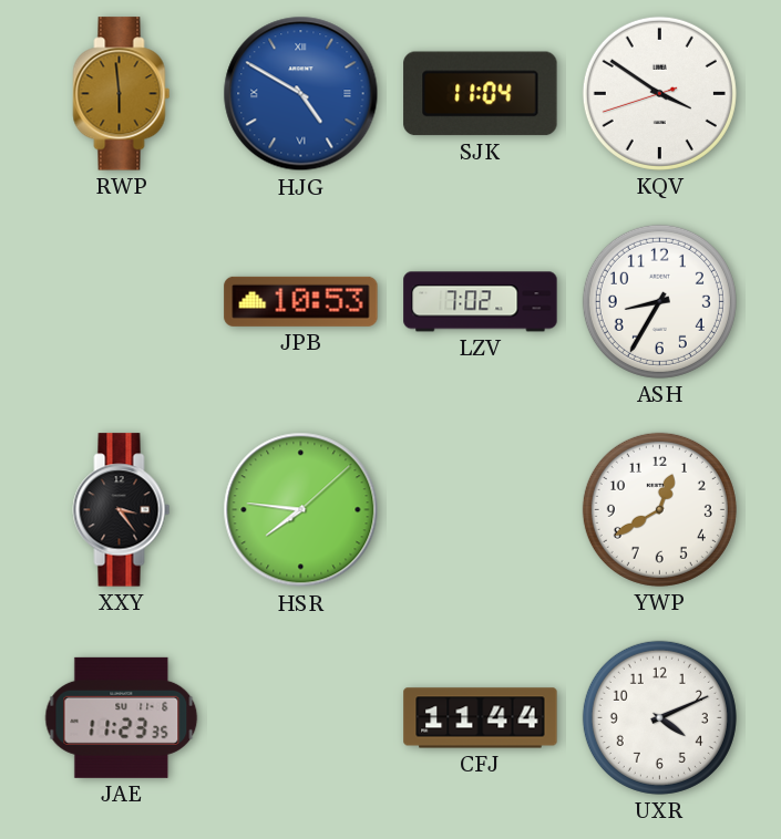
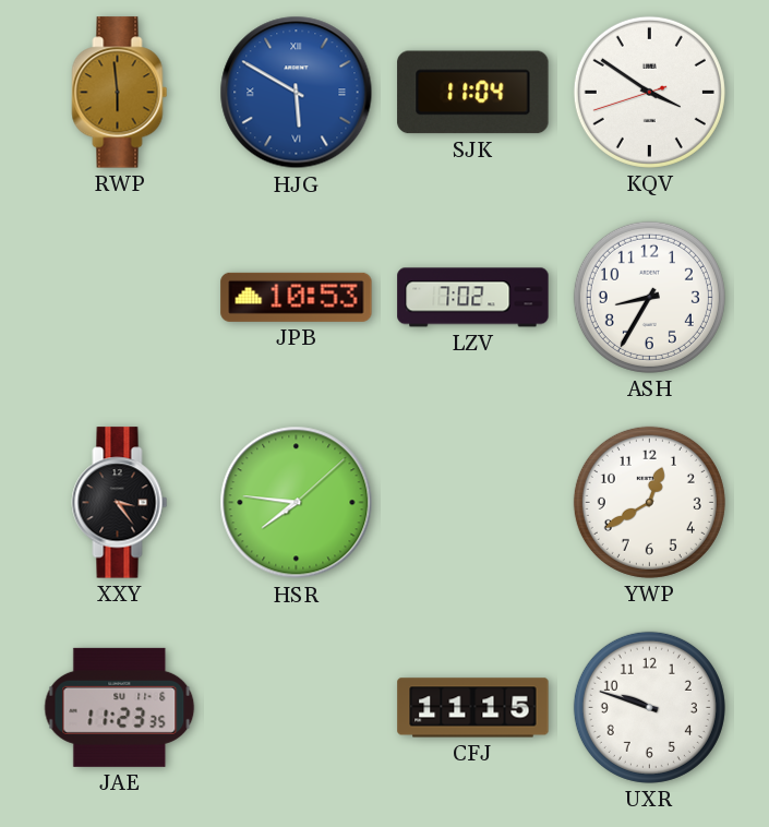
HJG: 4:50 -> 5:50
CFJ: 11:44 -> 11:15
UXR: 4:11 -> 9:48
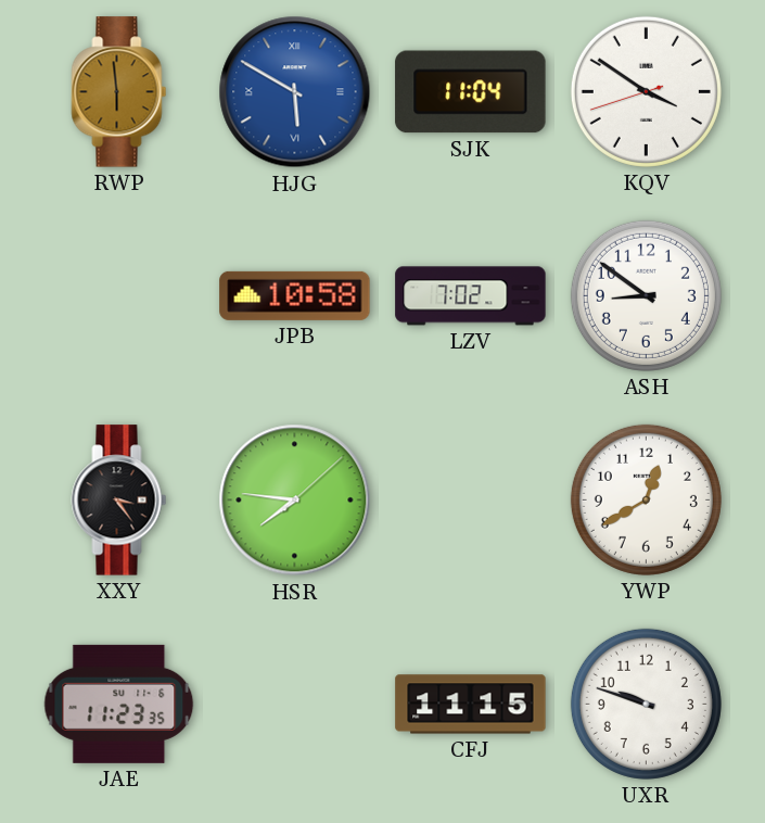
JPB: 10:53 -> 10:58
ASH: 8:35 -> 8:51
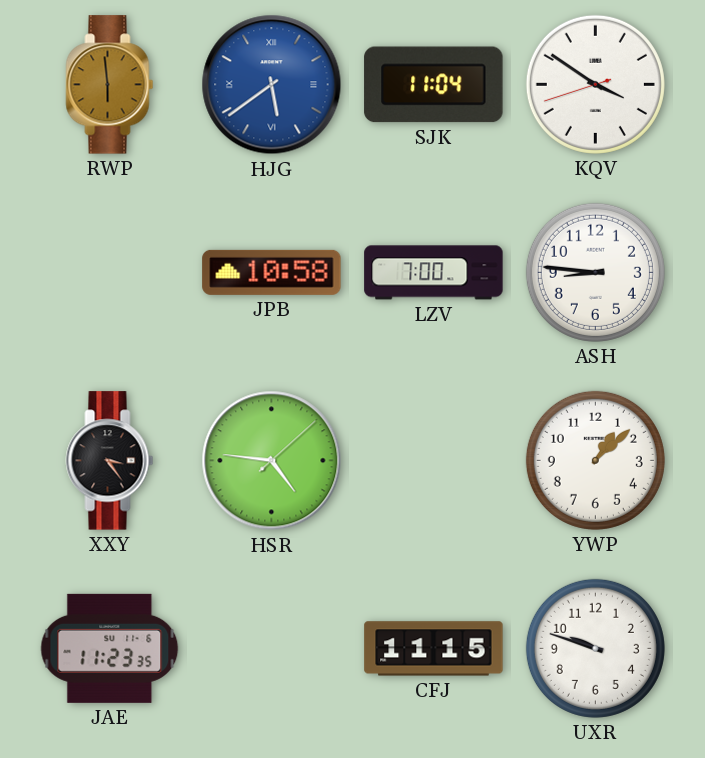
HJG: 5:50 -> 5:39
LZV: 7:02 -> 7:00
ASH: 8:51 -> 8:46
HSR: 7:46 -> 4:46
YWP: 12:40 -> 1:08
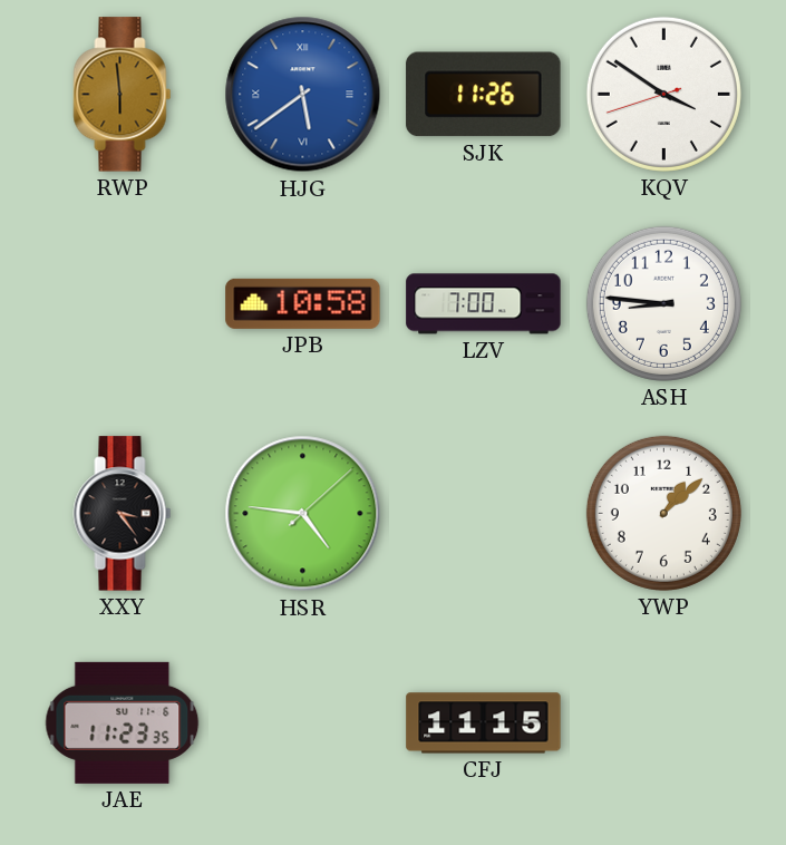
SJK: 11:04 -> 11:26
UXR: 9:48 -> none
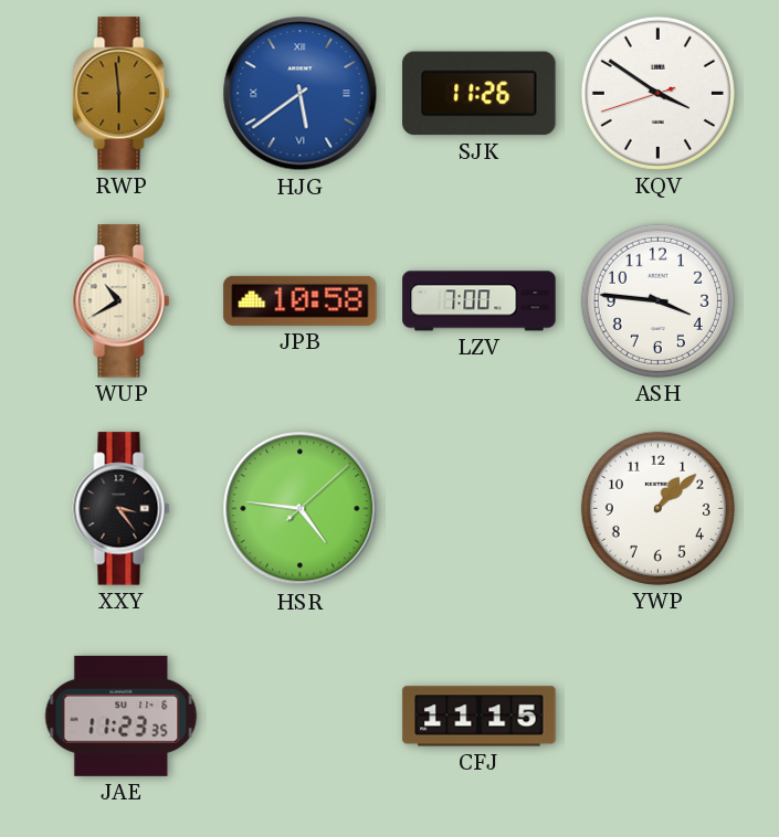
WUP: none -> 10:40
ASH: 8:46 -> 3:46
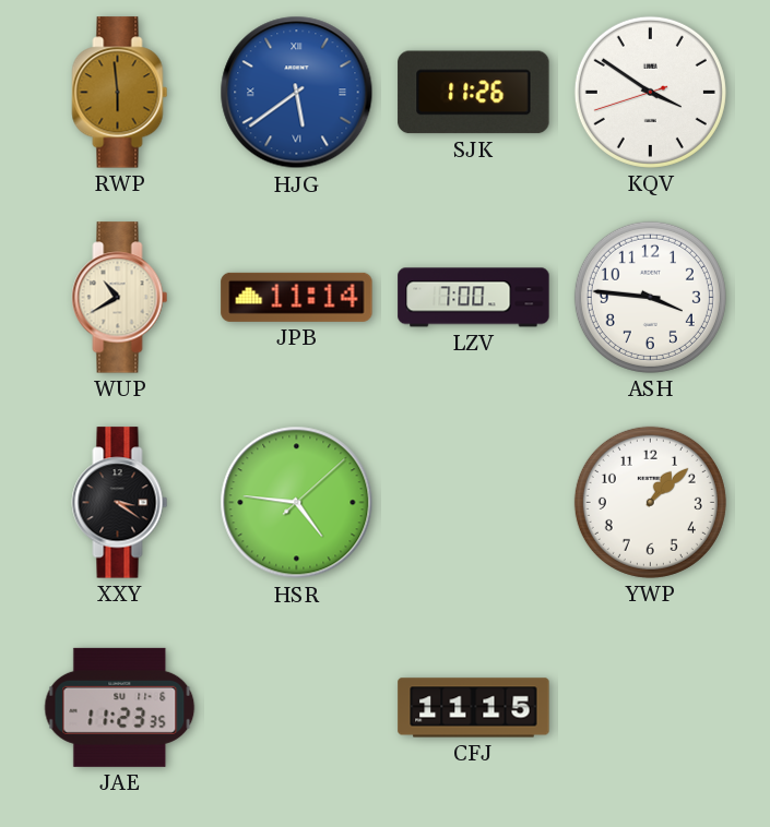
JPB: 10:58 -> 11:14
XXY: 3:24 -> 3:21
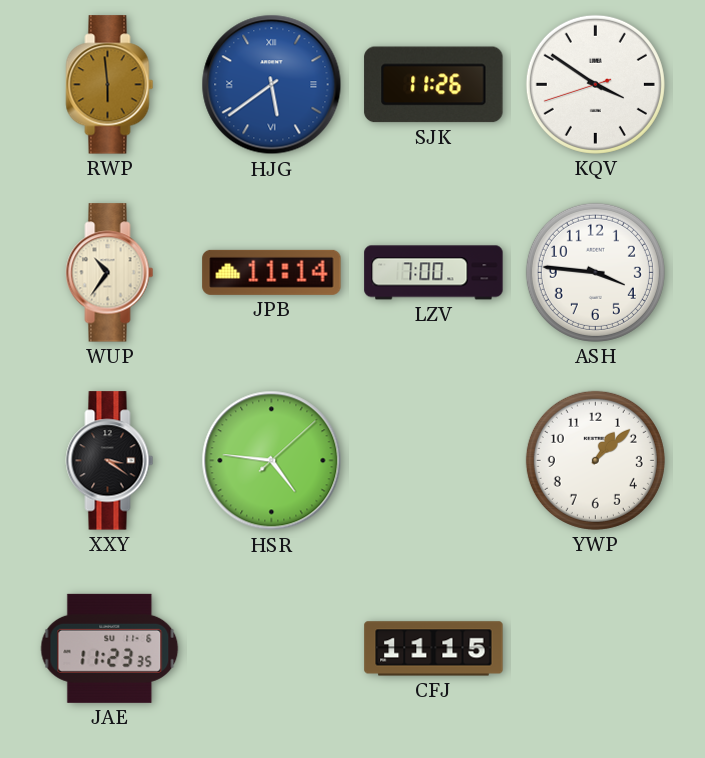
WUP: 10:40 -> 10:36
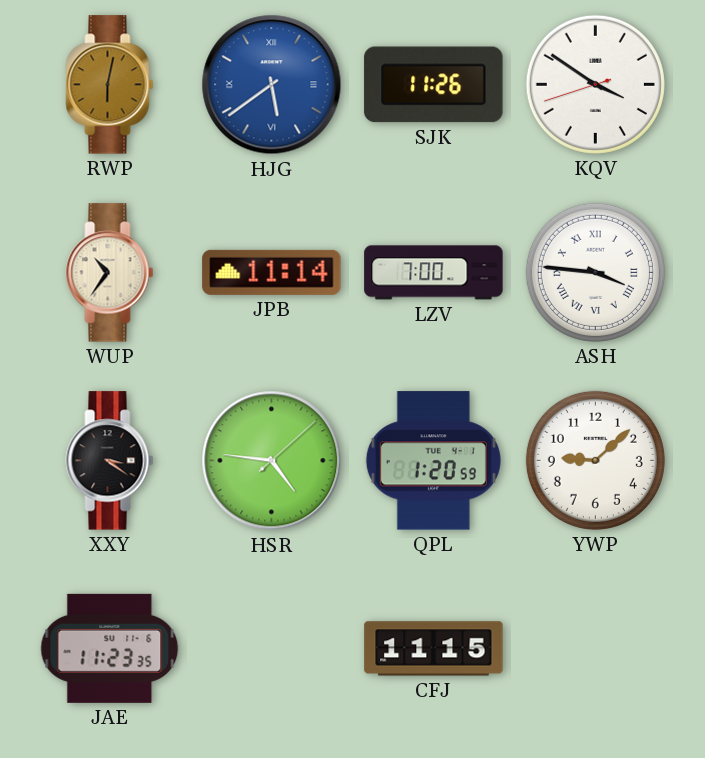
RWP: 5:59 -> 6:02
ASH numerals: Arabic -> Roman
QPL: none -> 1:20
YWP: 1:08 -> 9:08
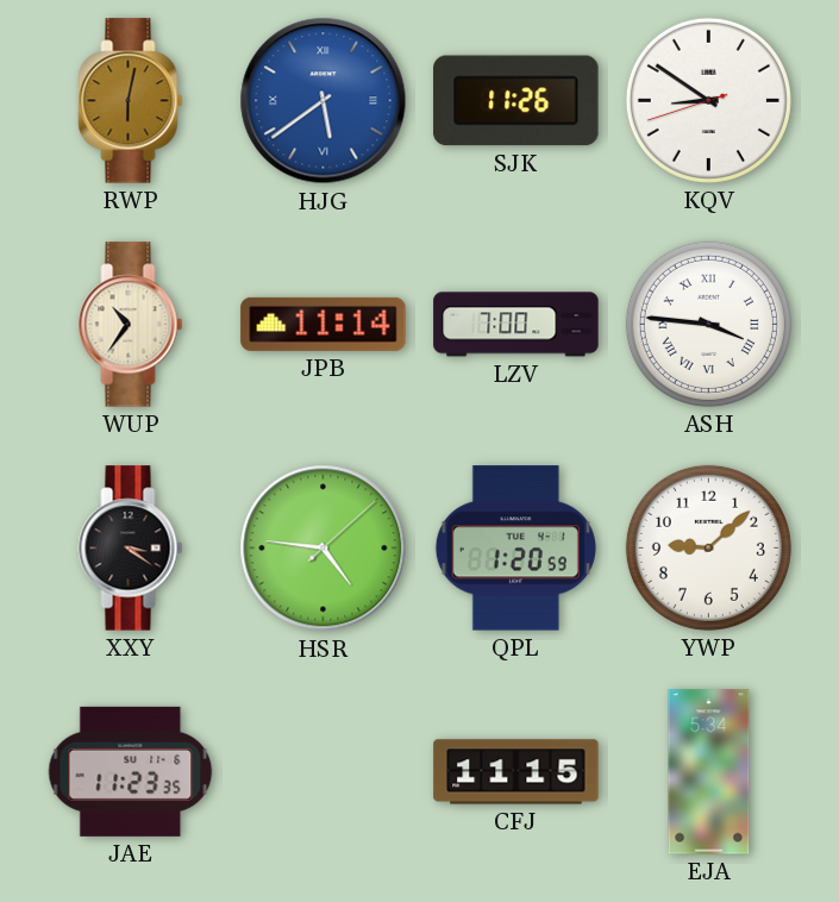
KQV: 3:50 -> 8:50
EJA: none -> 5:34
